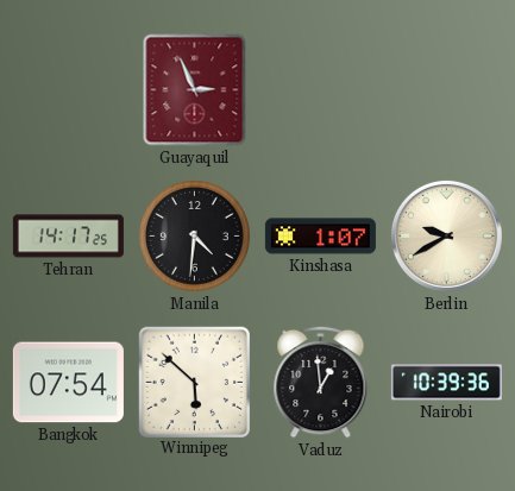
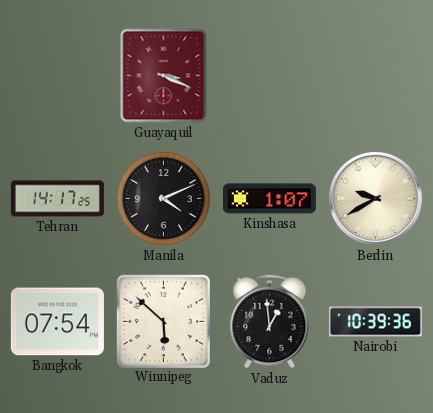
Guayaquil: 2:56 -> 3:19
Manila: 4:31 -> 4:11
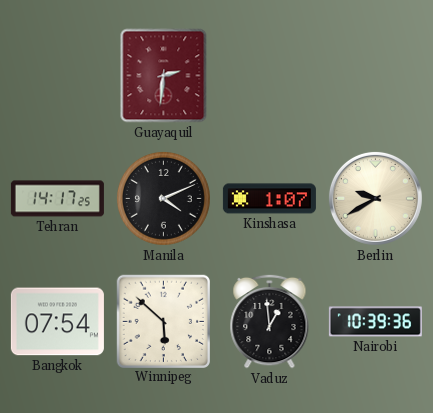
Guayaquil: 3:19 -> 2:31
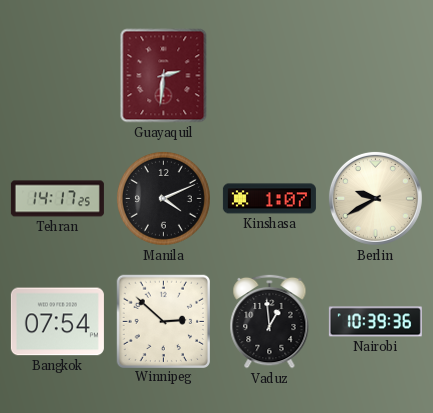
Winnipeg: 5:52 -> 2:52
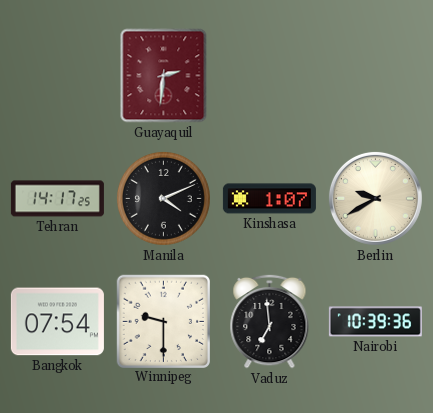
Winnipeg: 2:52 -> 9:30
Vaduz: 12:59 -> 6:59
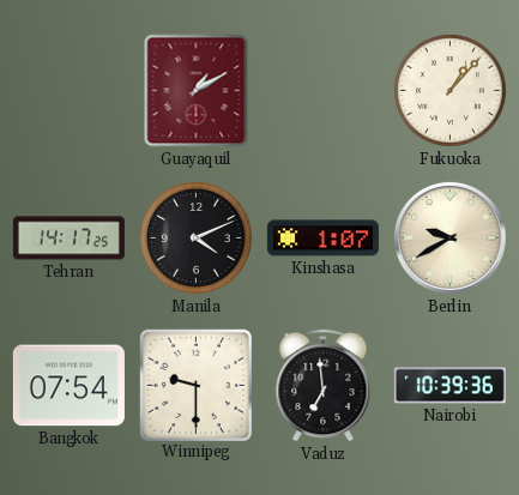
Guayaquil: 2:31 -> 1:10
Fukuoka: none -> 1:07
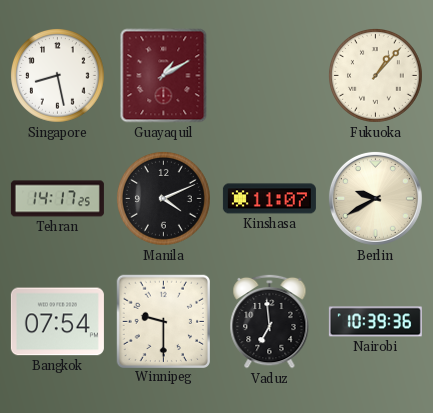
Singapore: none -> 8:28
Kinshasa: 1:07 -> 11:07
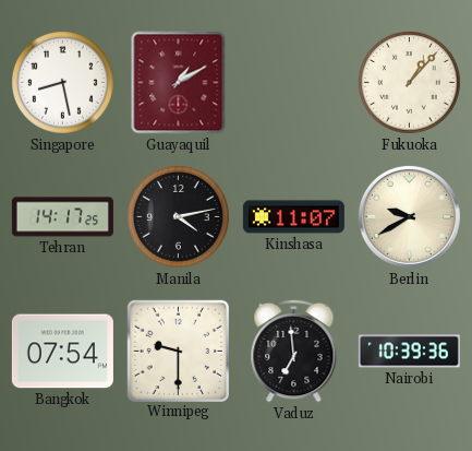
Manila: 4:11 -> 4:13
